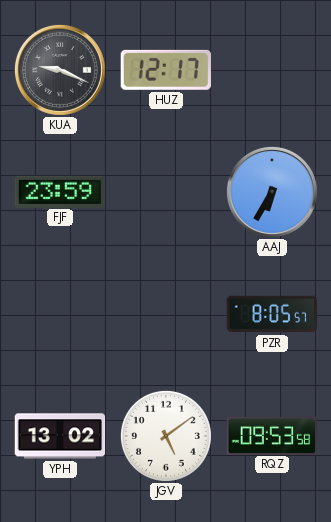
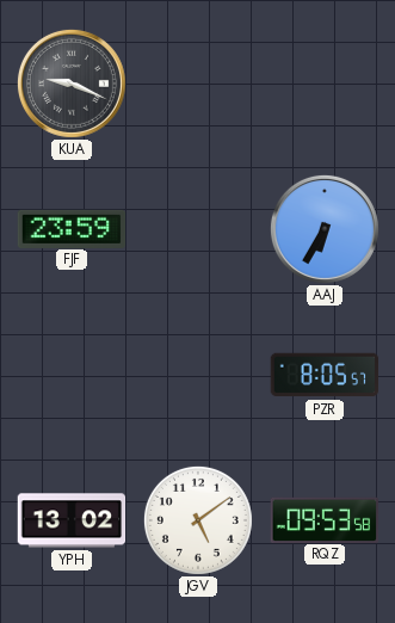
HUZ: 12:17 -> none
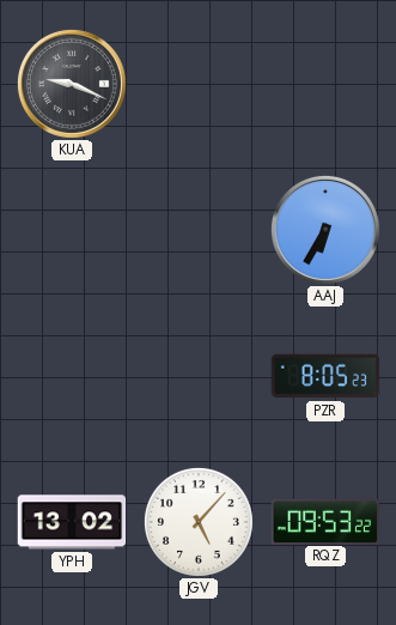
FJF: 23:59 -> none
PZR: 8:05:57 -> 8:05:23
JGV: 5:09 -> 5:07
RQZ: 09:53:58 -> 09:53:22
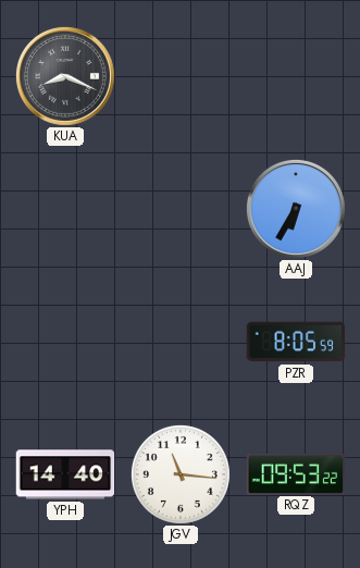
KUA: 9:19 -> 8:19
PZR: 8:05:23 -> 8:05:59
YPH: 13:02 -> 14:40
JGV: 5:07 -> 11:16
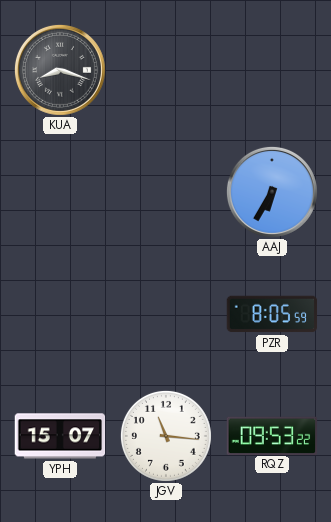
KUA: 8:19 -> 8:18
YPH: 14:40 -> 15:07
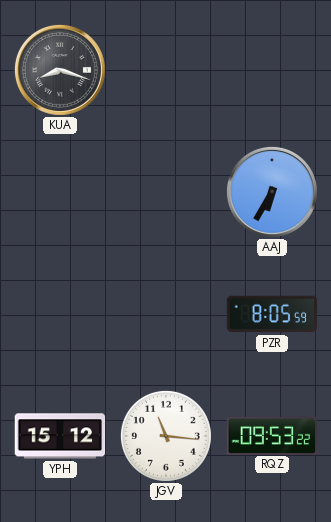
YPH: 15:07 -> 15:12
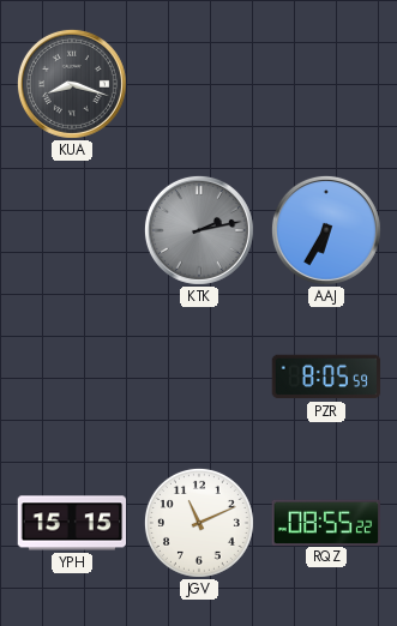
KTK: none -> 2:13
YPH: 15:12 -> 15:15
JGV: 11:16 -> 11:11
RQZ: 09:53 -> 08:55
